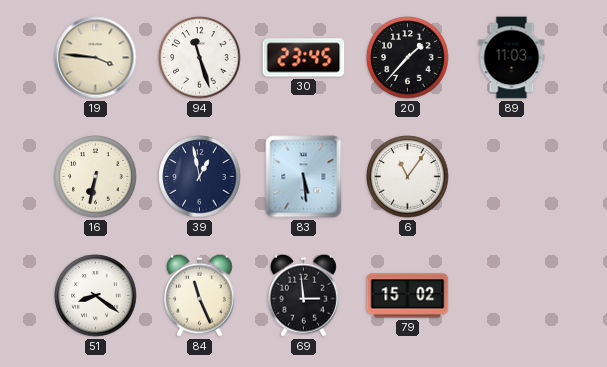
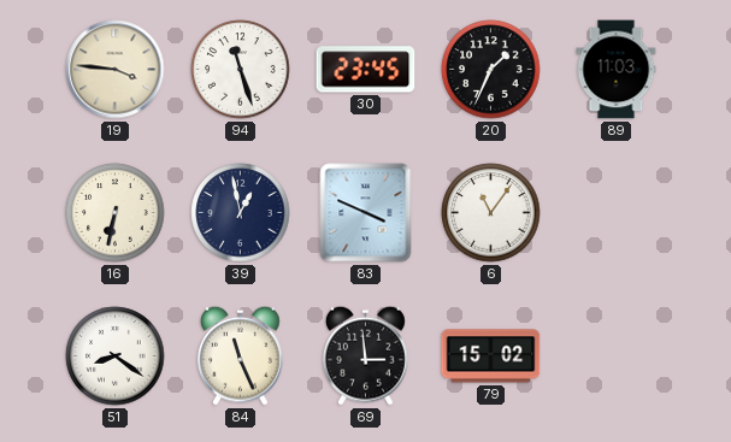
20: 1:37 -> 1:34
83: 5:29 -> 3:49
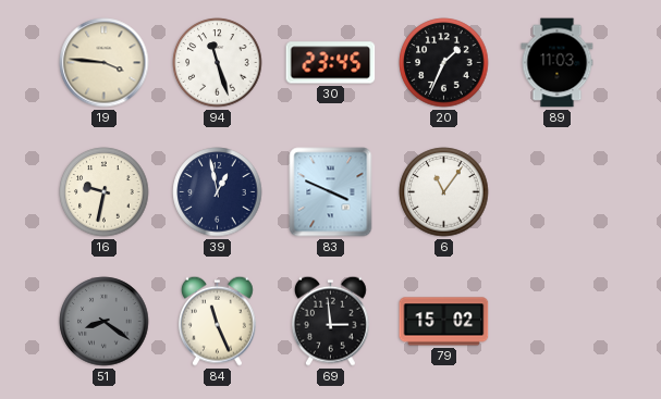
16: 6:32 -> 9:32
51 dial: white -> grey
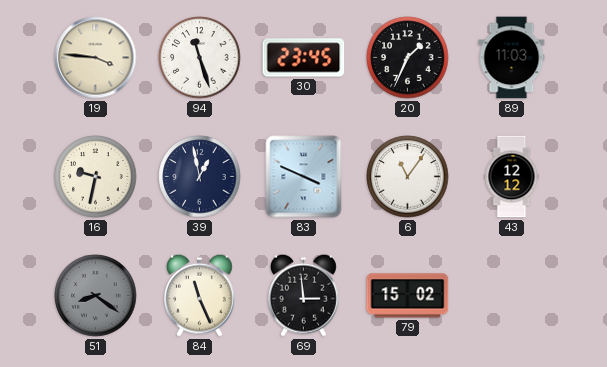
43: none -> 12:12
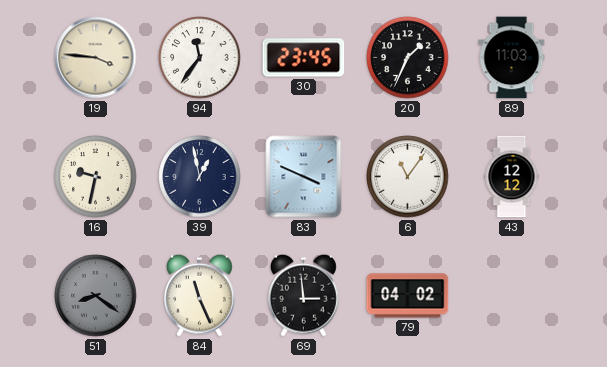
94: 11:27 -> 11:36
79: 15:02 -> 04:02
